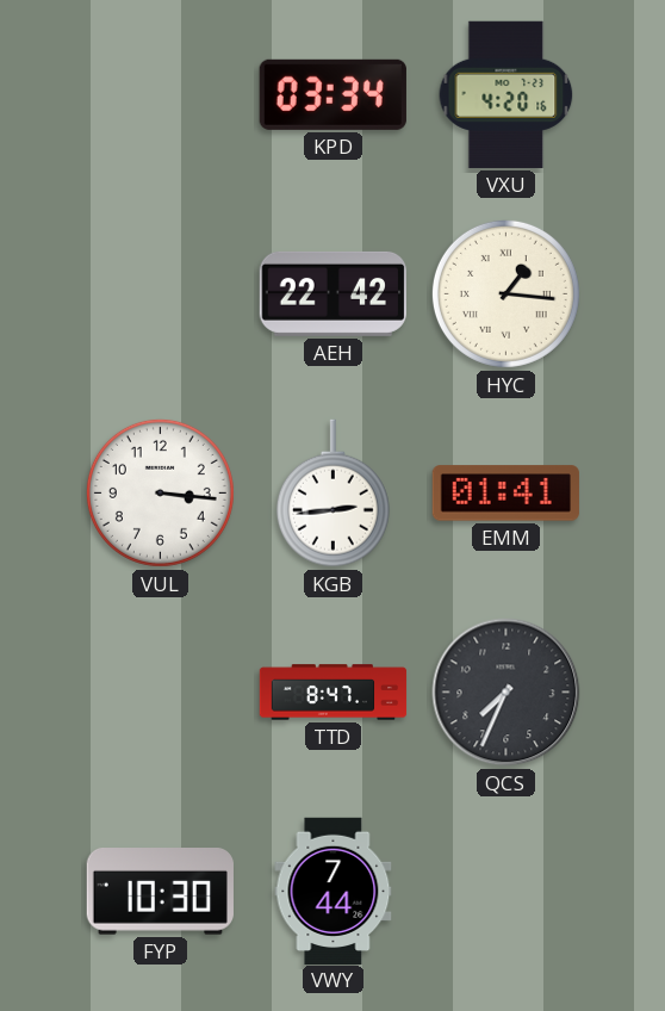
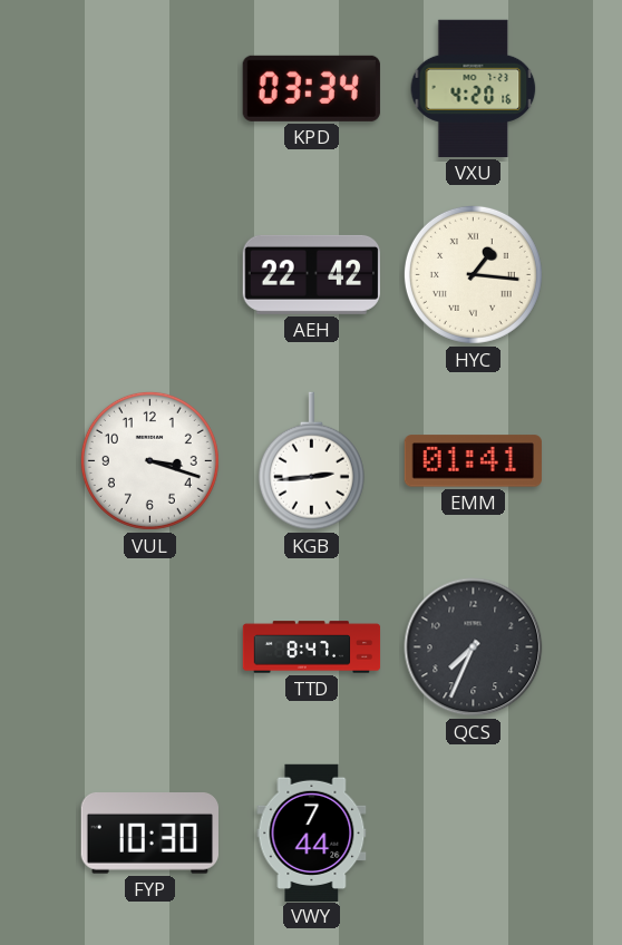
VUL: 3:16 -> 3:18
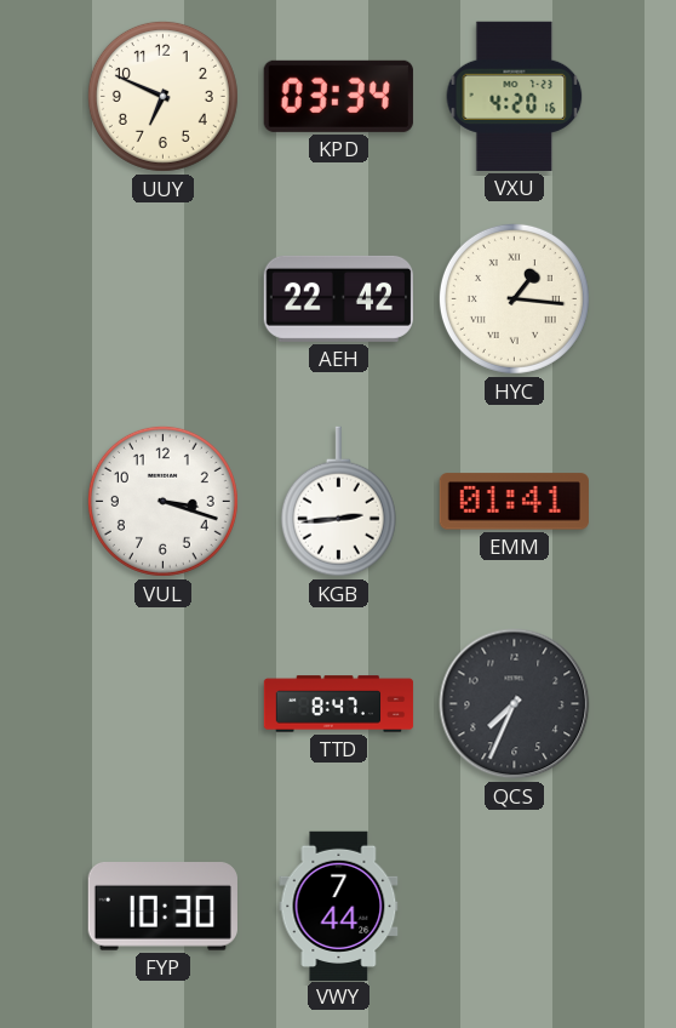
UUY: none -> 6:49
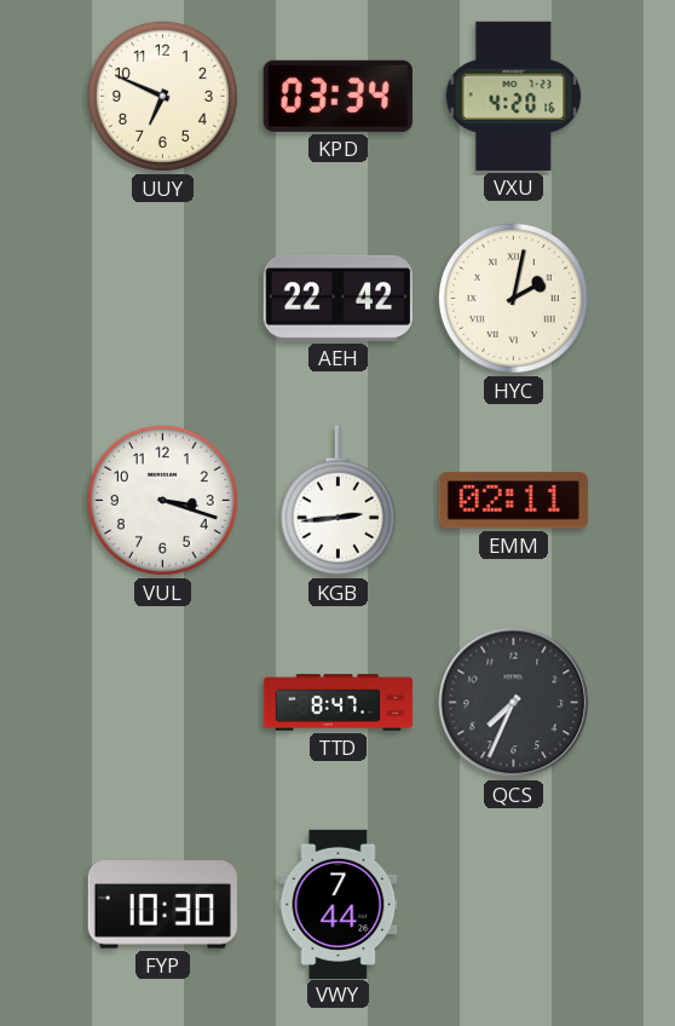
HYC: 1:16 -> 2:02
EMM: 01:41 -> 02:11
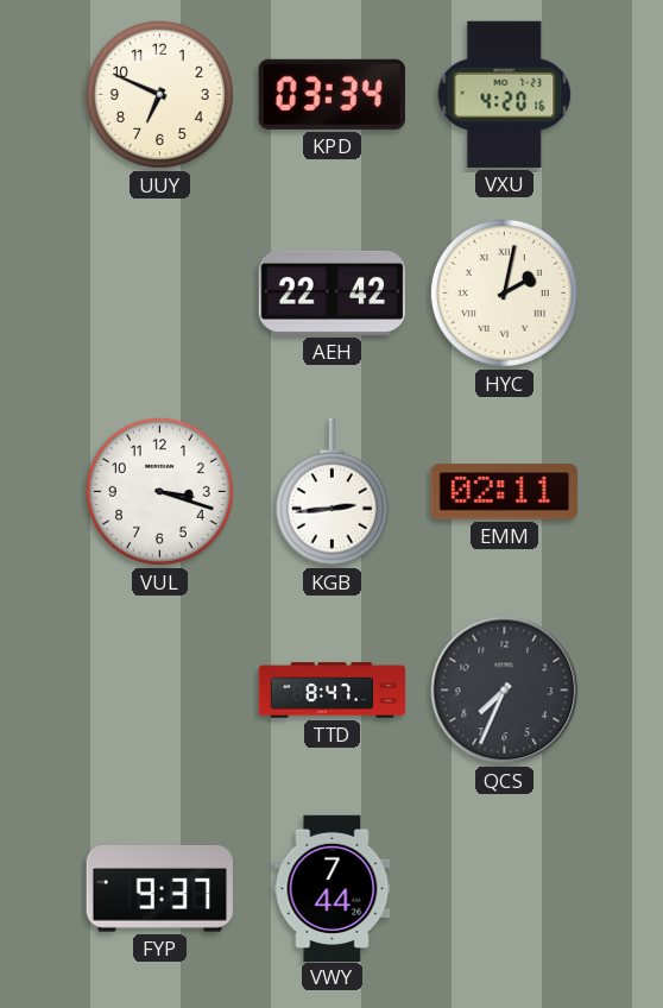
FYP: 10:30 -> 9:37
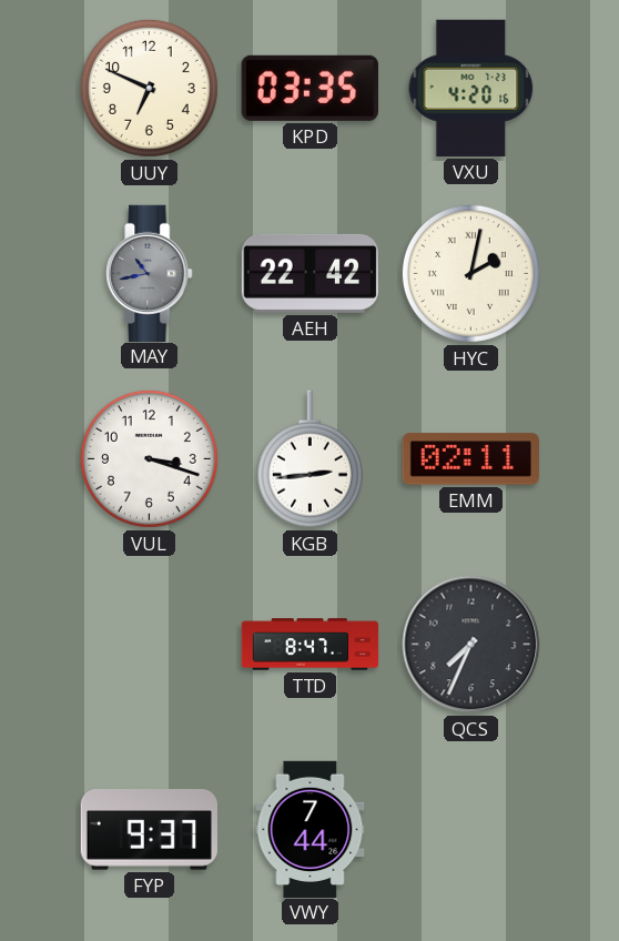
KPD: 03:34 -> 03:35
MAY: none -> 10:43
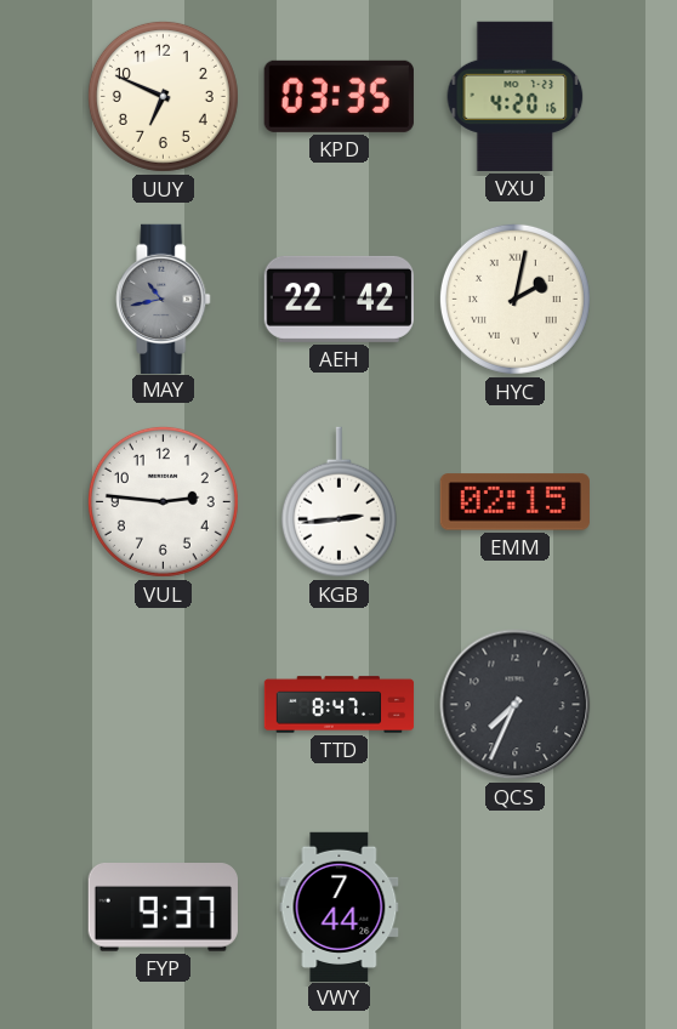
VUL: 3:18 -> 2:46
EMM: 02:11 -> 02:15
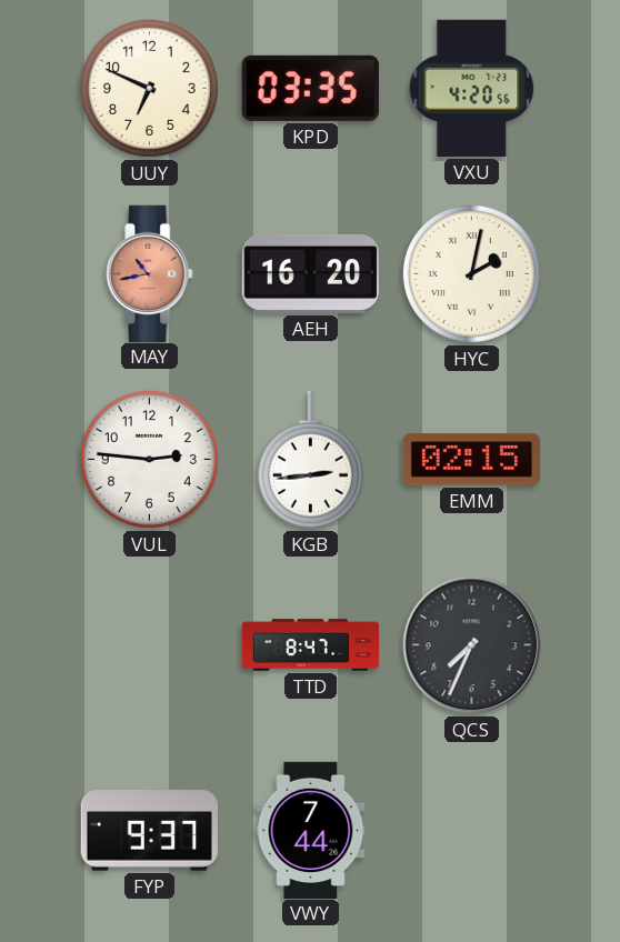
VXU: 4:20:16 -> 4:20:56
MAY dial: grey -> salmon
AEH: 22:42 -> 16:20
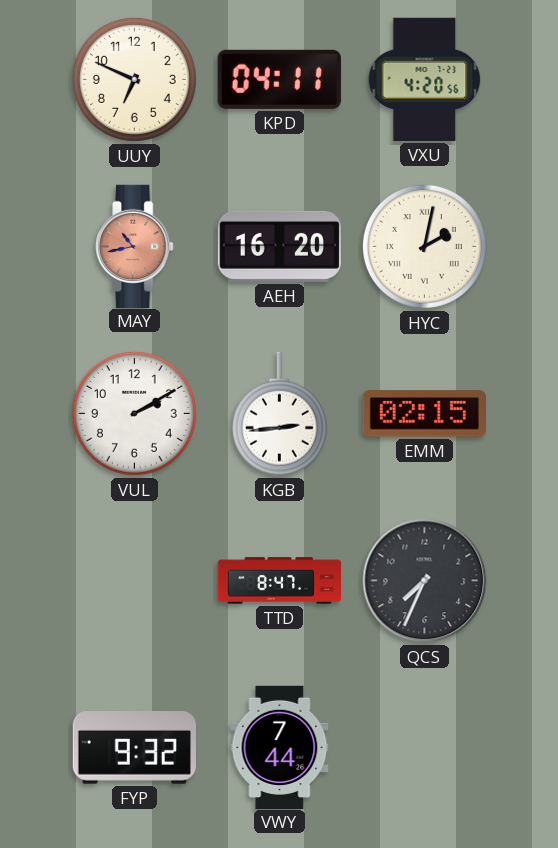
KPD: 03:35 -> 04:11
VUL: 2:46 -> 2:10
FYP: 9:37 -> 9:32
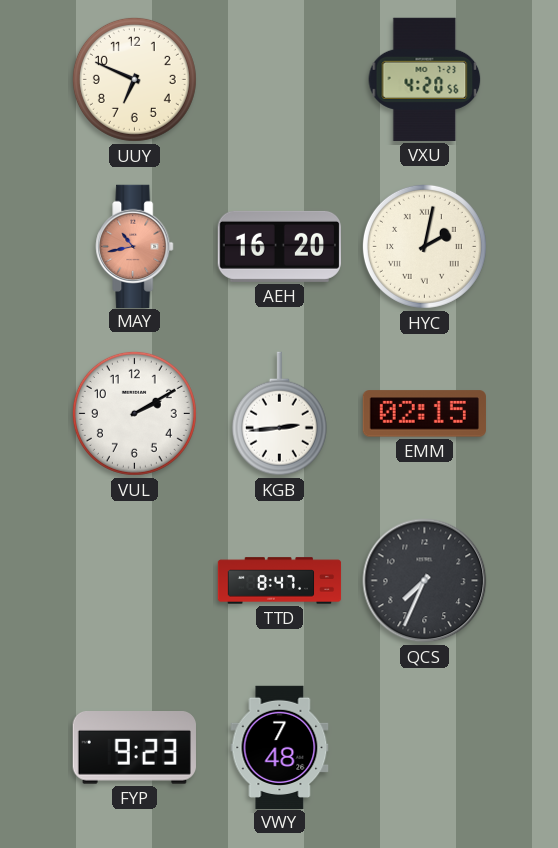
KPD: 04:11 -> none
FYP: 9:32 -> 9:23
VWY: 7:44 -> 7:48
